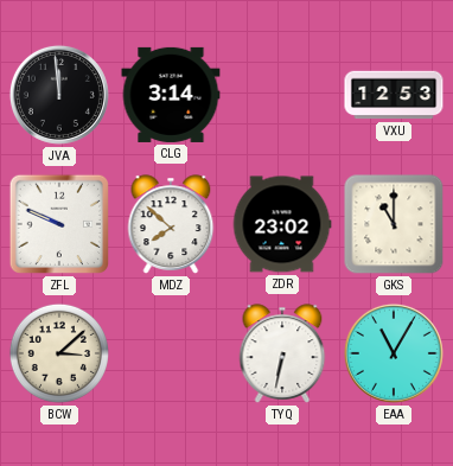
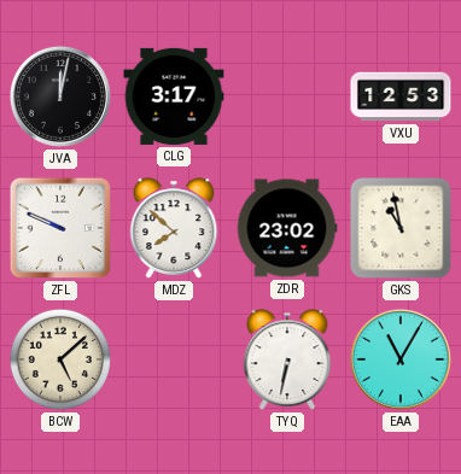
JVA: 11:59 -> 12:02
CLG: 3:14 -> 3:17
GKS: 11:00 -> 10:58
BCW: 3:08 -> 5:08
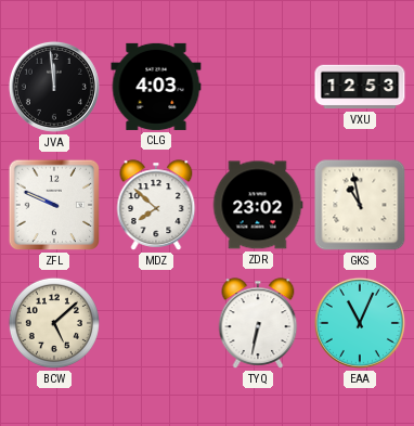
JVA: 12:02 -> 11:59
CLG: 3:17 -> 4:03
EAA: 11:05 -> 11:04
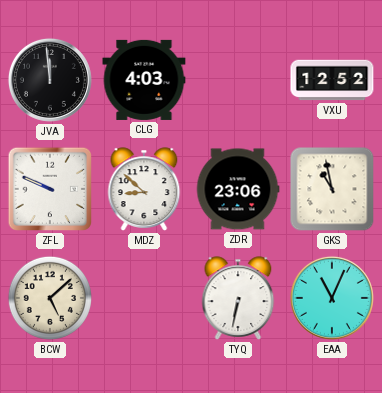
VXU: 12:53 -> 12:52
MDZ: 7:52 -> 8:52
ZDR: 23:02 -> 23:06
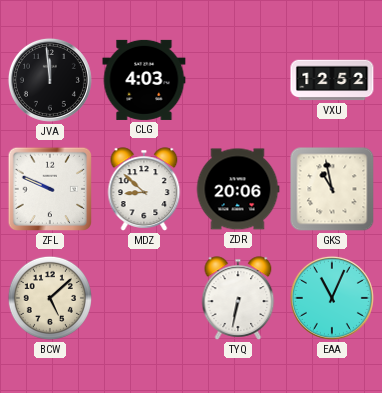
ZDR: 23:06 -> 20:06
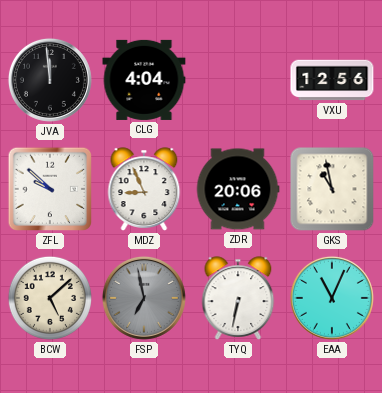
CLG: 4:03 -> 4:04
VXU: 12:52 -> 12:56
ZFL: 9:49 -> 9:52
MDZ: 8:52 -> 8:56
FSP: none -> 6:58
